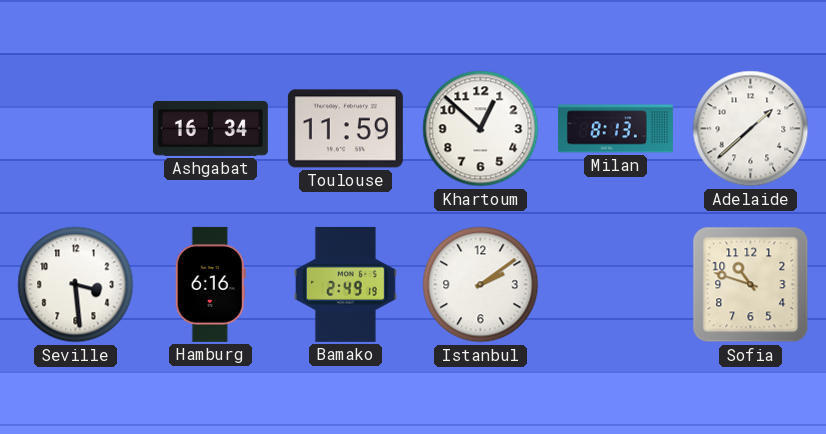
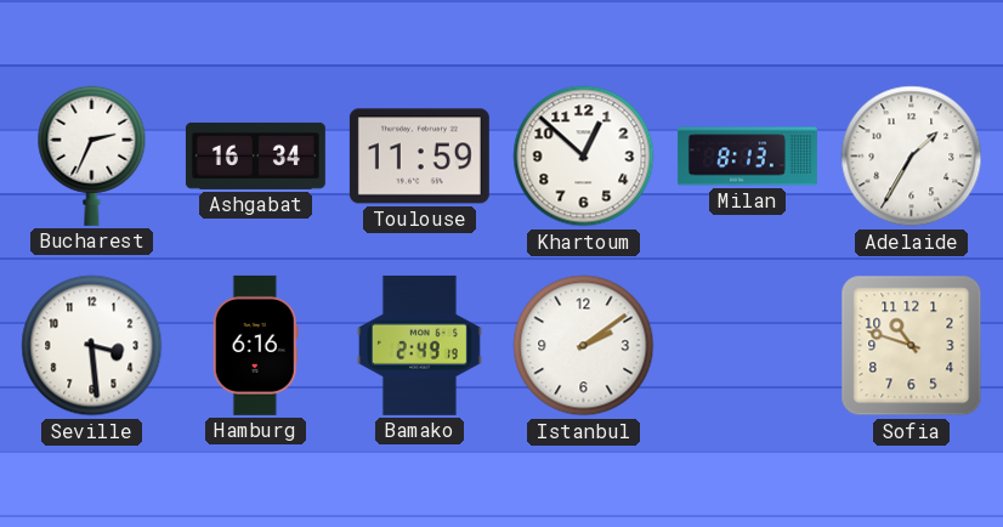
Bucharest: none -> 2:34
Adelaide: 1:38 -> 1:35
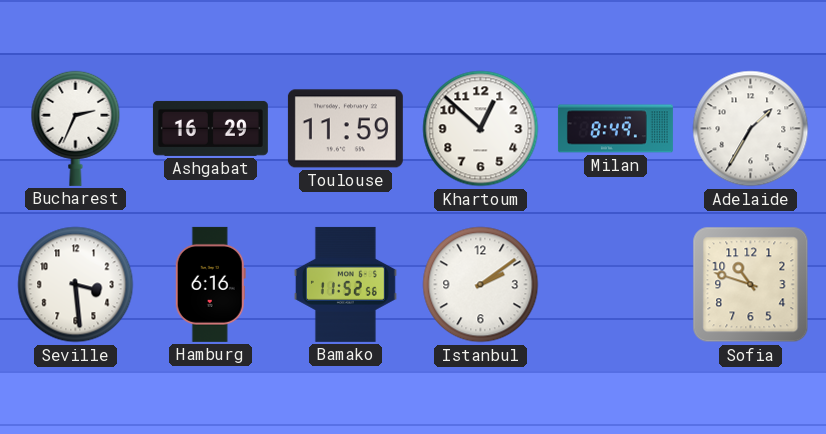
Ashgabat: 16:34 -> 16:29
Milan: 8:13 -> 8:49
Bamako: 2:49 -> 11:52
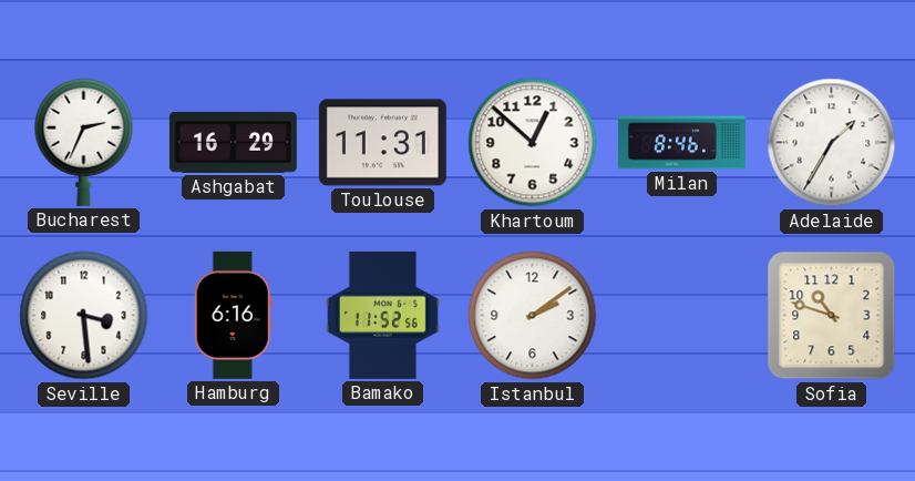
Toulouse: 11:59 -> 11:31
Milan: 8:49 -> 8:46
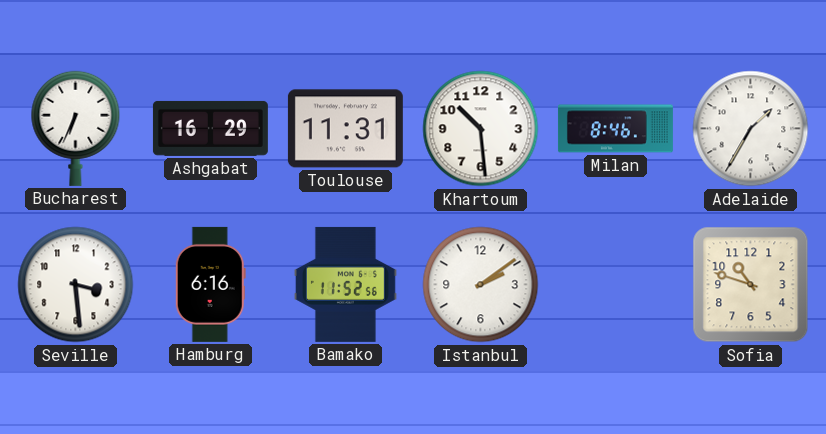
Bucharest: 2:34 -> 6:34
Khartoum: 12:52 -> 10:29
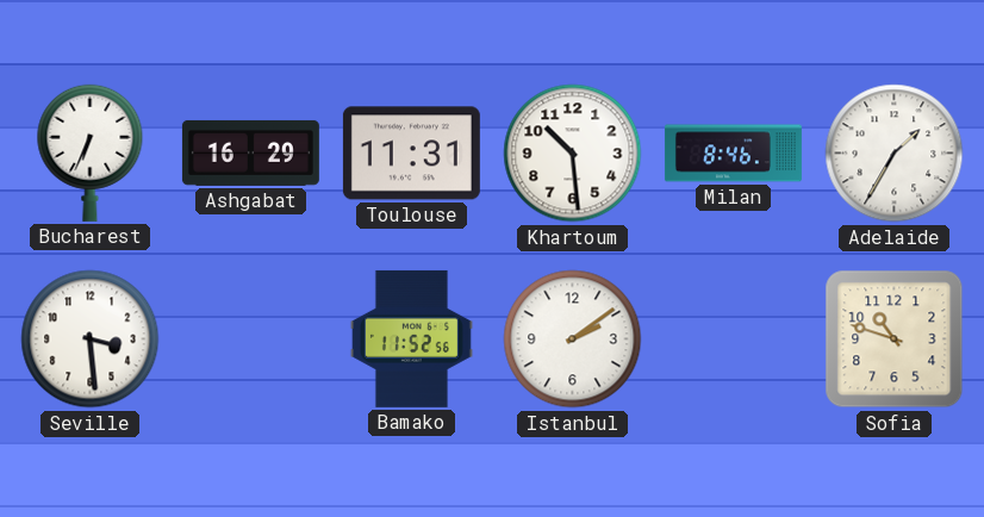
Hamburg: 6:16 -> none
